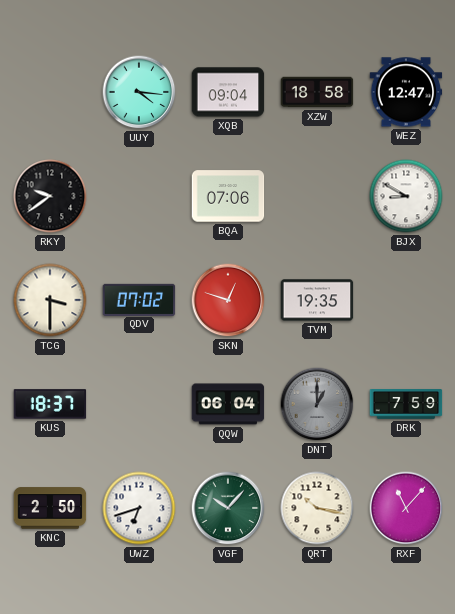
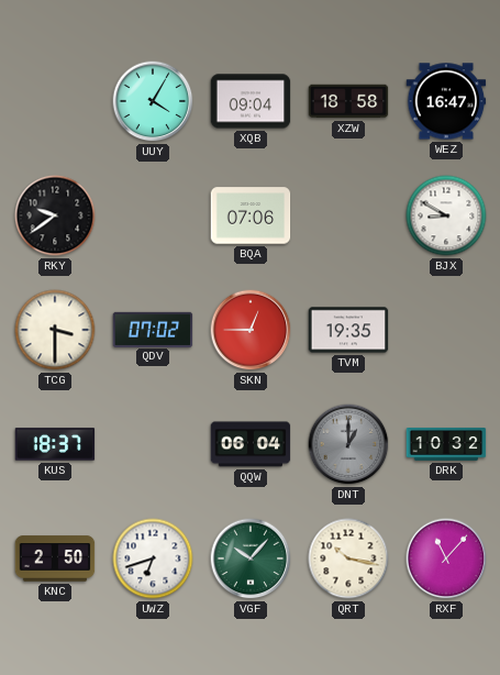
UUY: 4:16 -> 4:05
WEZ: 12:47 -> 16:47
SKN: 12:48 -> 12:45
DRK: 7:59 -> 10:32
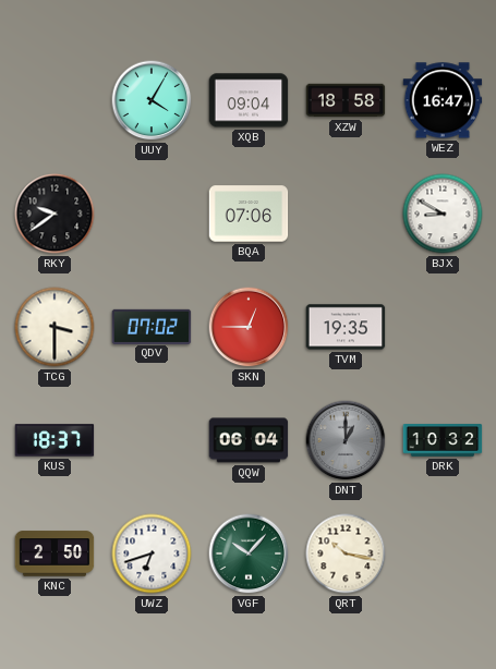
RXF: 11:07 -> none
